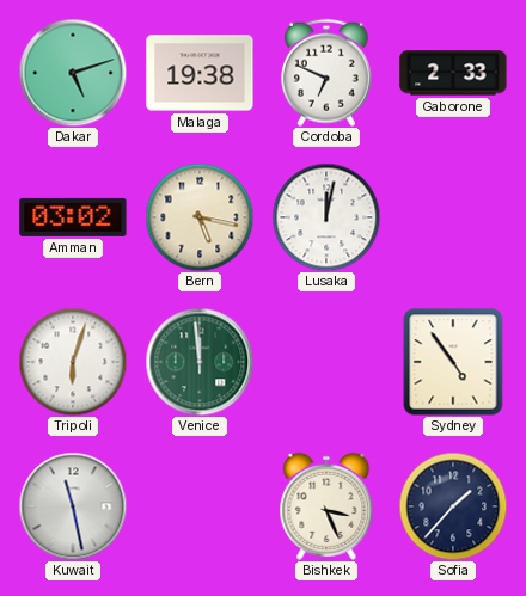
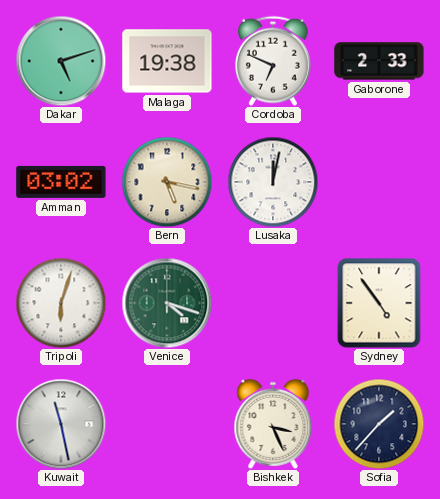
Venice: 11:59 -> 4:18
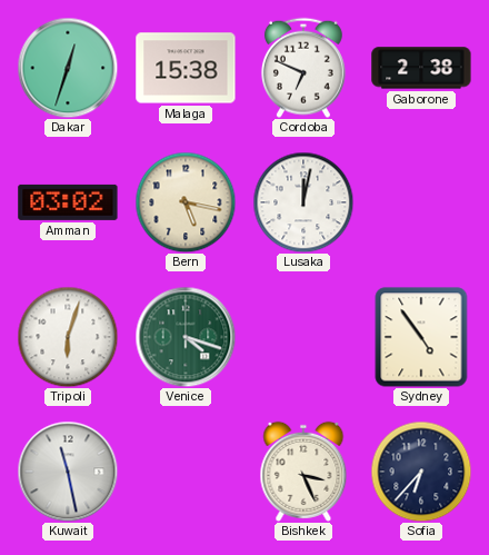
Dakar: 5:12 -> 12:33
Malaga: 19:38 -> 15:38
Gaborone: 2:33 -> 2:38
Sofia: 1:37 -> 6:37
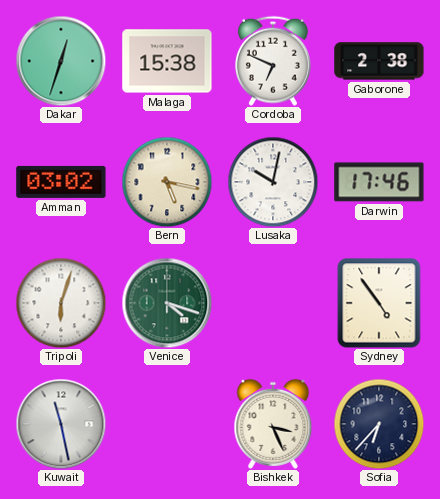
Lusaka: 12:02 -> 10:02
Darwin: none -> 17:46
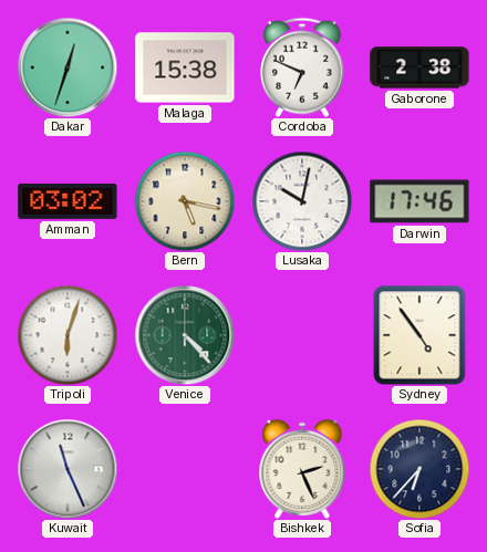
Venice: 4:18 -> 4:23
Kuwait: 11:28 -> 11:26
Bishkek: 3:26 -> 2:26
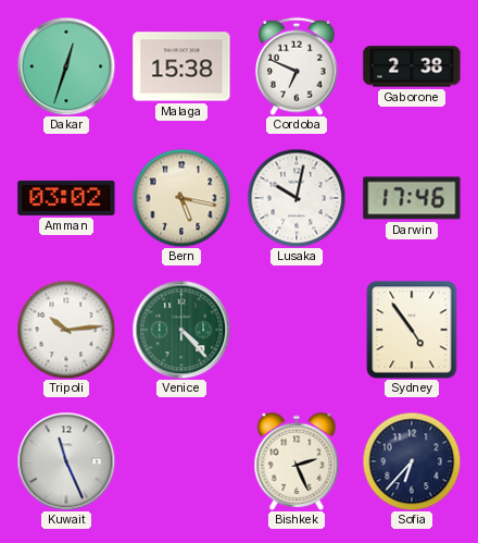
Tripoli: 6:03 -> 10:14
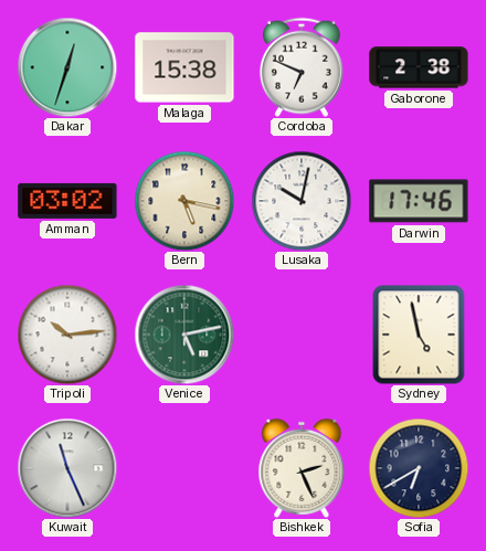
Venice: 4:23 -> 5:13
Sydney: 4:54 -> 4:58
Sofia: 6:37 -> 6:40
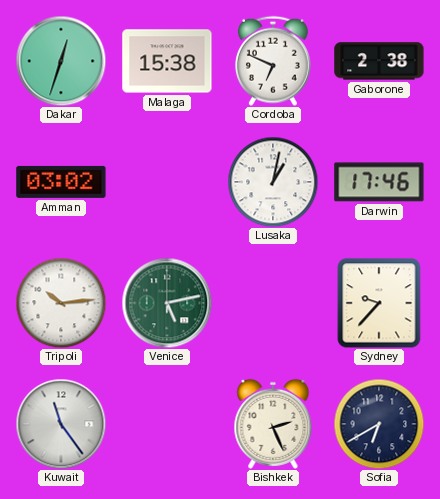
Bern: 5:17 -> none
Lusaka: 10:02 -> 1:02
Sydney: 4:58 -> 9:37
Kuwait: 11:26 -> 11:24
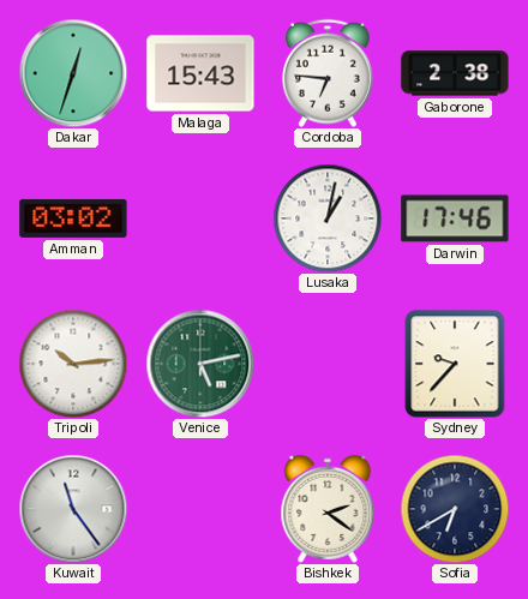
Malaga: 15:38 -> 15:43
Cordoba: 6:49 -> 6:46
Bishkek: 2:26 -> 2:21
